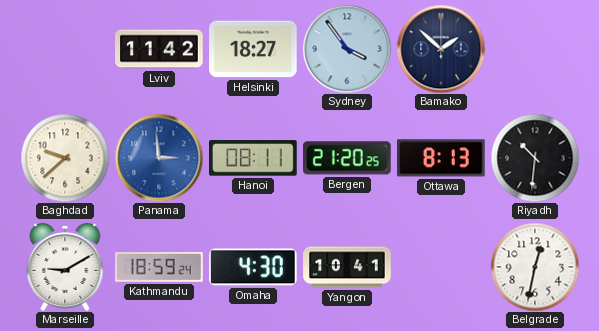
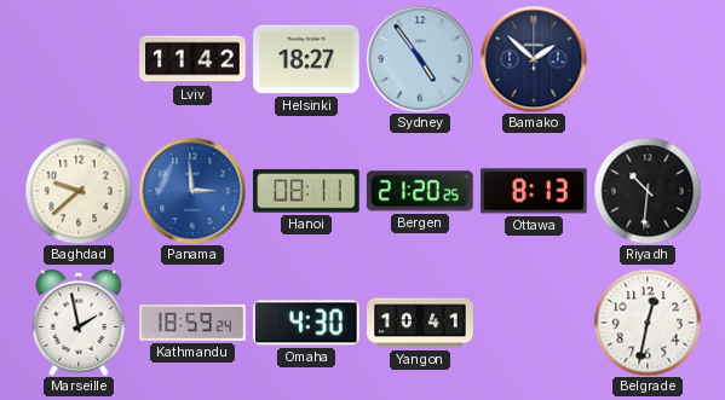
Sydney: 3:54 -> 4:54
Marseille: 9:10 -> 1:58
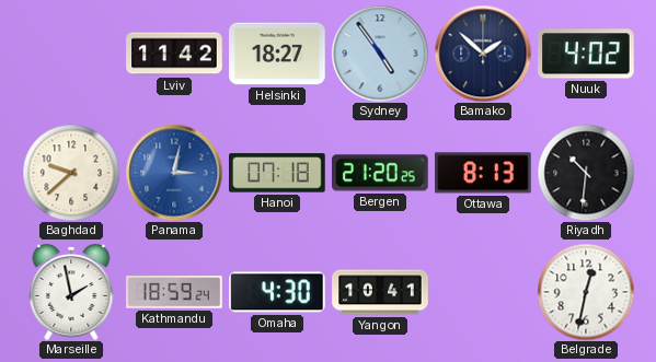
Nuuk: none -> 4:02
Panama: 2:59 -> 3:02
Hanoi: 08:11 -> 07:18
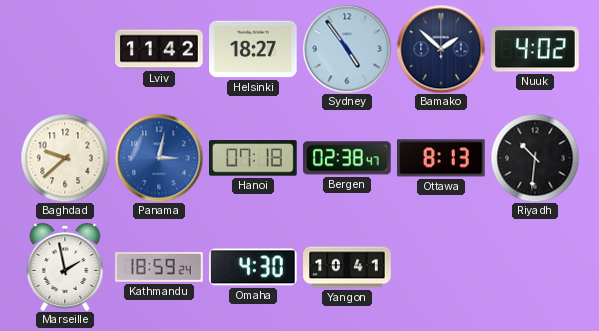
Bergen: 21:20 -> 02:38
Belgrade: 12:32 -> none
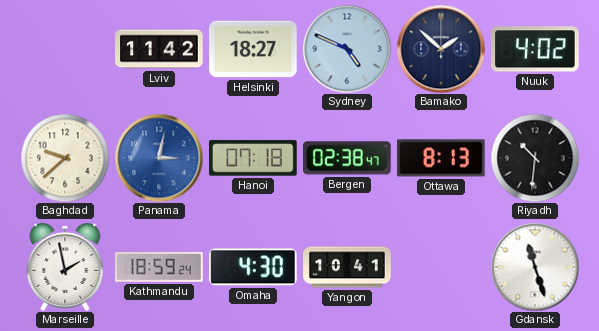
Sydney: 4:54 -> 4:49
Gdansk: none -> 11:27
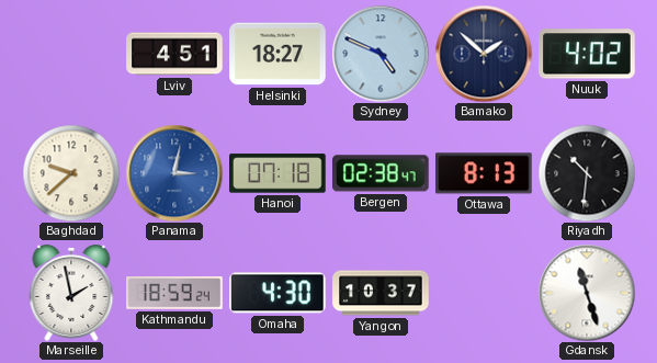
Lviv: 11:42 -> 4:51
Yangon: 10:41 -> 10:37
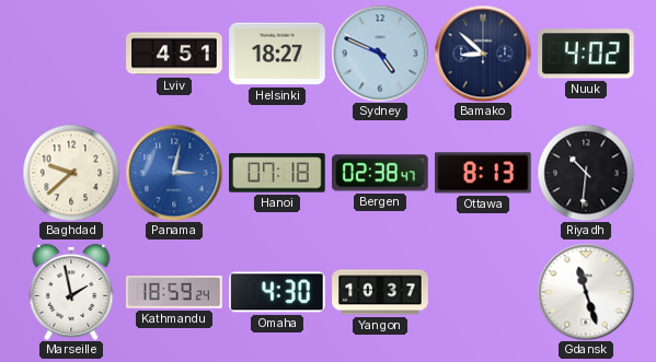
Bamako: 1:52 -> 8:52
